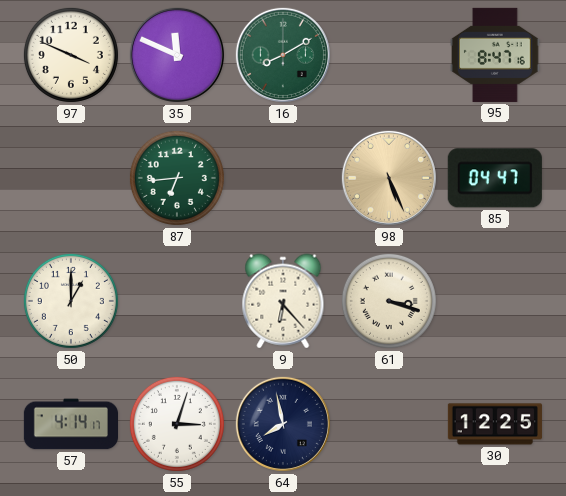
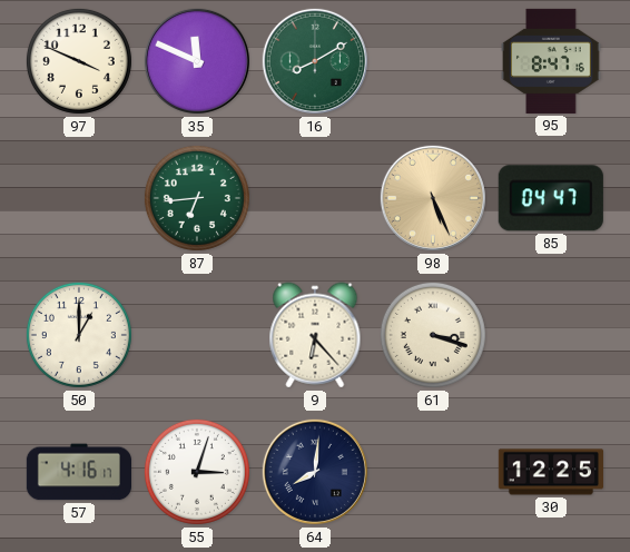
57: 4:14 -> 4:16
64: 7:58 -> 8:01
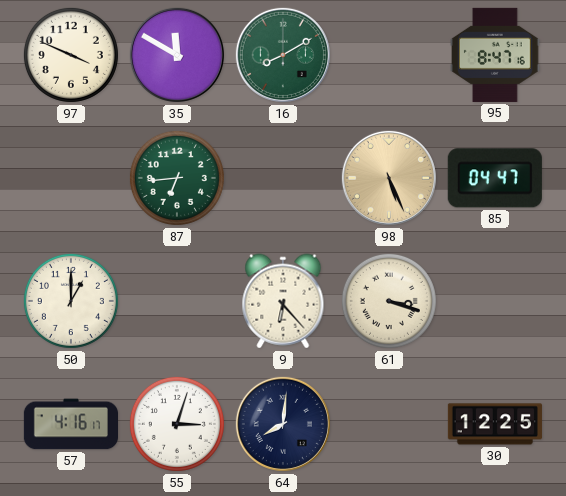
35: 11:49 -> 11:50
